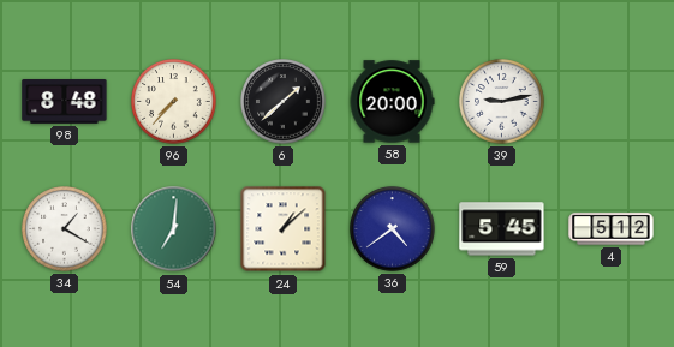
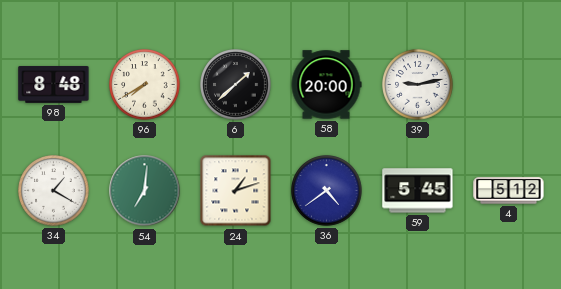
96: 7:37 -> 7:40
24: 1:08 -> 1:12
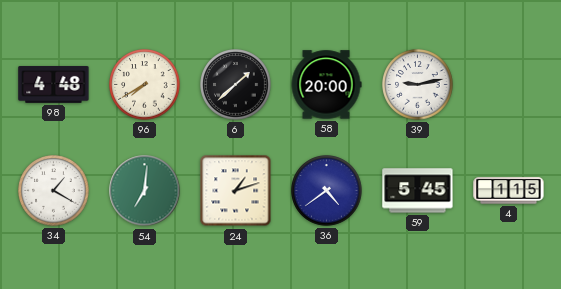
98: 8:48 -> 4:48
4: 5:12 -> 1:15
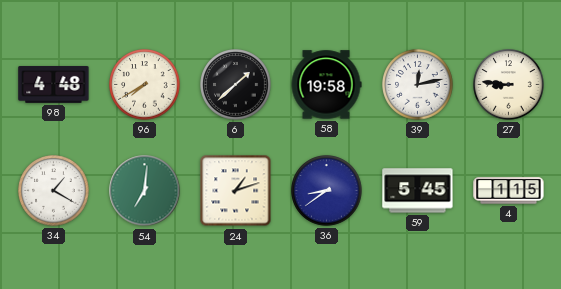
58: 20:00 -> 19:58
39: 9:13 -> 12:13
27: none -> 8:46
36: 4:39 -> 8:39
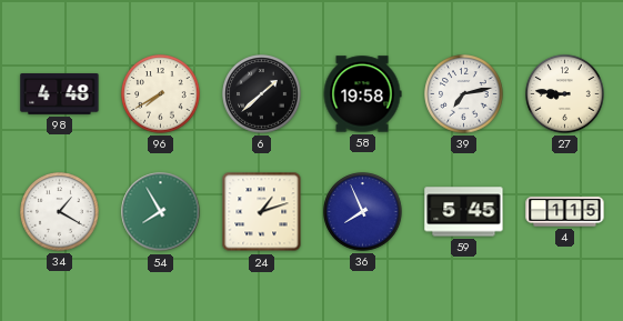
39: 12:13 -> 7:13
54: 7:01 -> 7:55
36: 8:39 -> 7:56
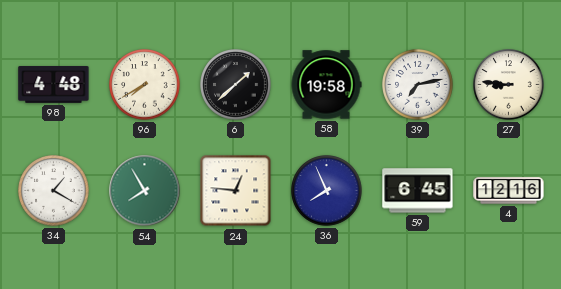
24: 1:12 -> 12:46
59: 5:45 -> 6:45
4: 1:15 -> 12:16
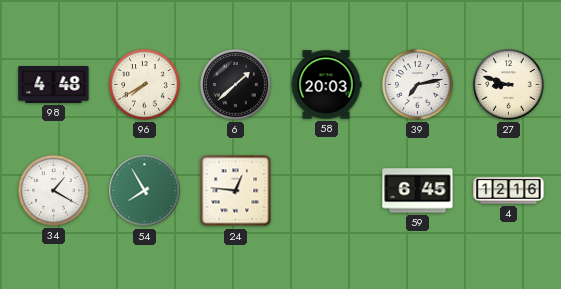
58: 19:58 -> 20:03
27: 8:46 -> 8:48
36: 7:56 -> none
